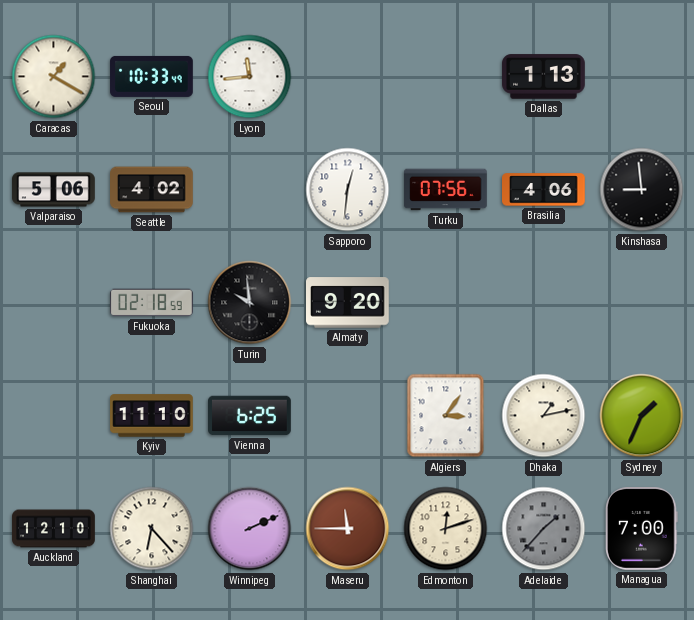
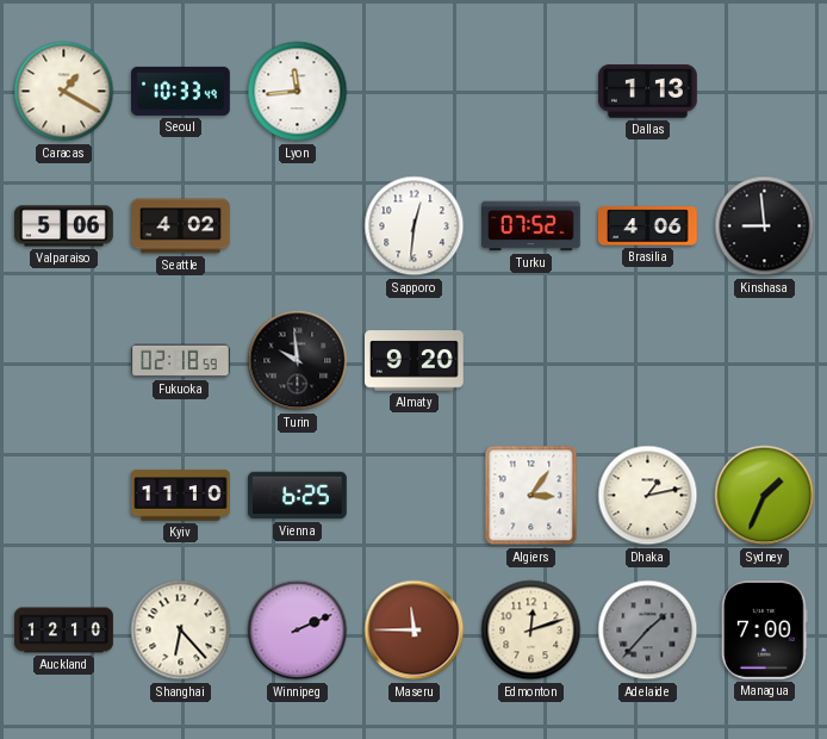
Turku: 07:56 -> 07:52
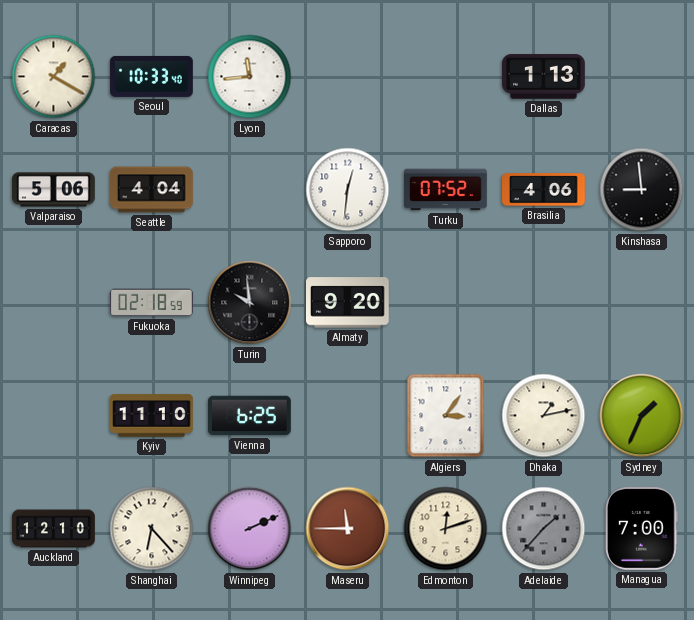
Seoul: 10:33:49 -> 10:33:40
Seattle: 4:02 -> 4:04
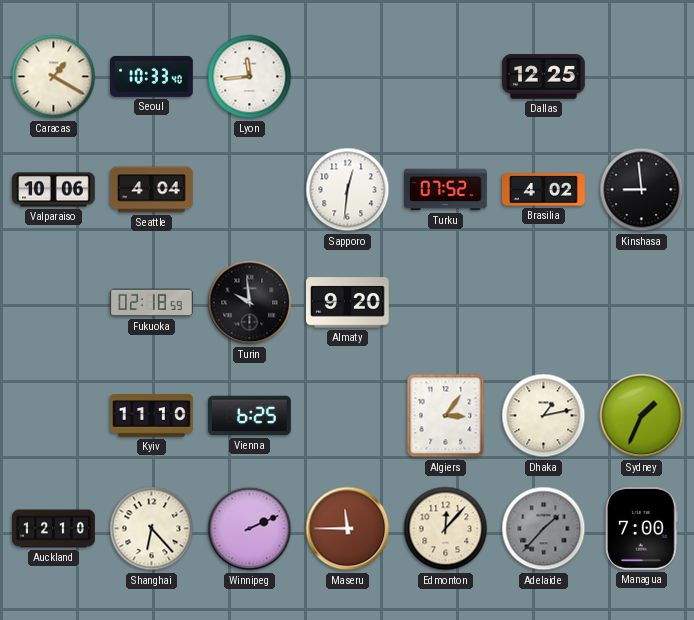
Dallas: 1:13 -> 12:25
Valparaiso: 5:06 -> 10:06
Brasilia: 4:06 -> 4:02
Edmonton: 12:12 -> 12:07
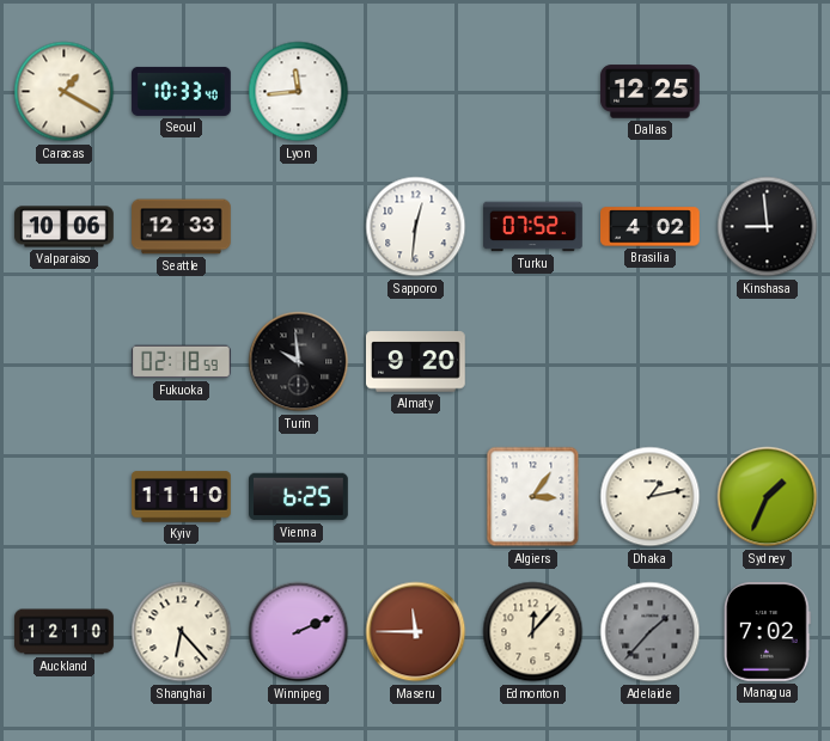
Seattle: 4:04 -> 12:33
Managua: 7:00 -> 7:02
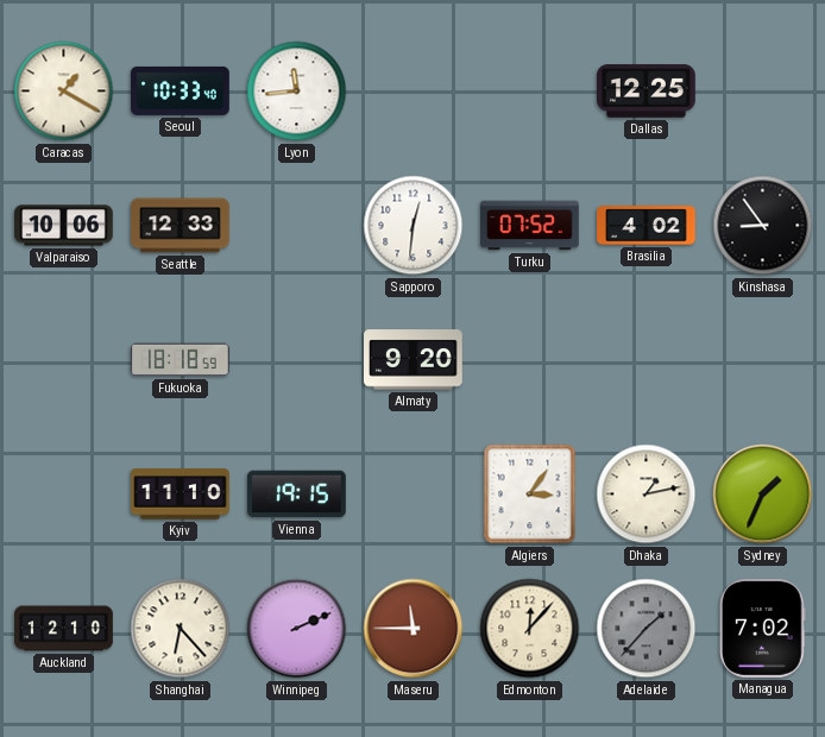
Kinshasa: 8:59 -> 8:54
Fukuoka: 02:18 -> 18:18
Turin: 9:59 -> none
Vienna: 6:25 -> 19:15
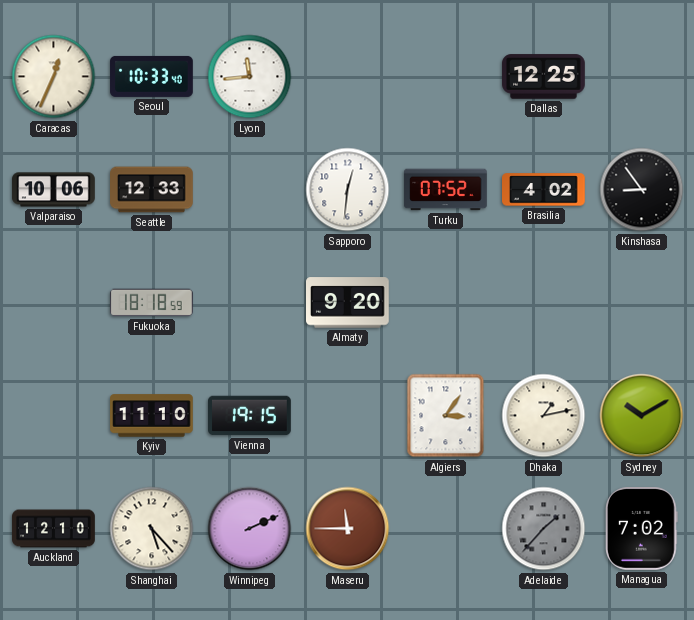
Caracas: 1:20 -> 12:34
Sydney: 1:34 -> 10:10
Shanghai: 6:23 -> 5:23
Edmonton: 12:07 -> none
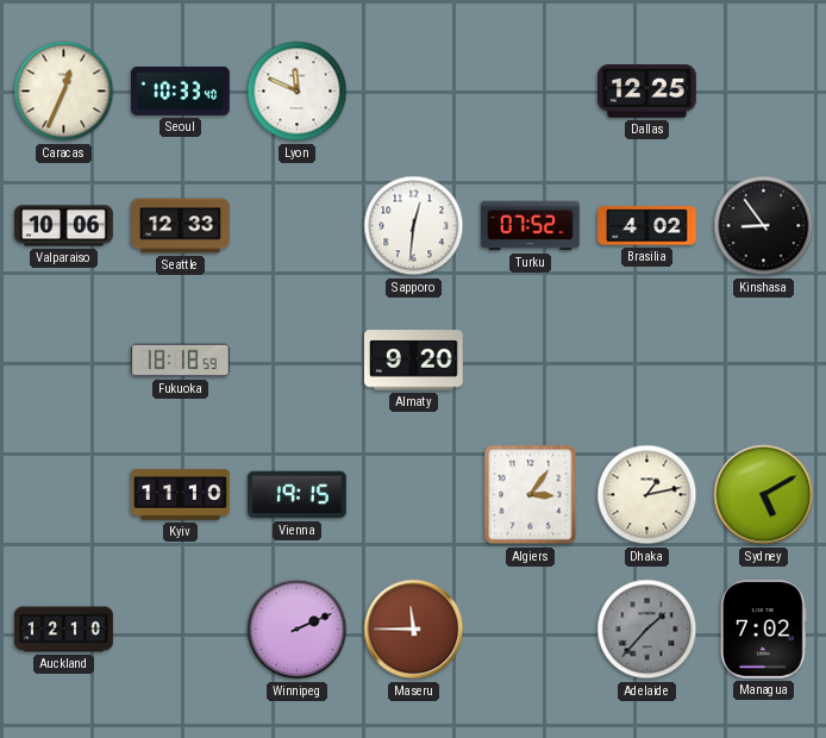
Lyon: 11:44 -> 11:49
Sydney: 10:10 -> 5:10
Shanghai: 5:23 -> none
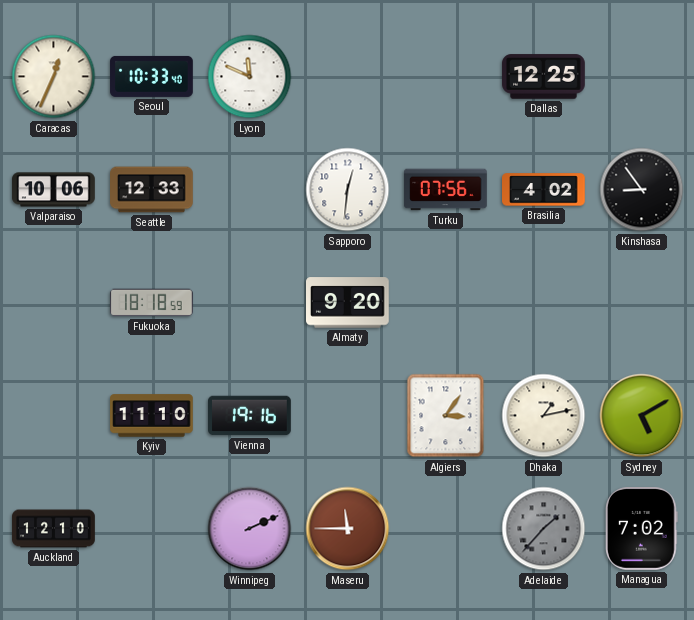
Turku: 07:52 -> 07:56
Vienna: 19:15 -> 19:16
